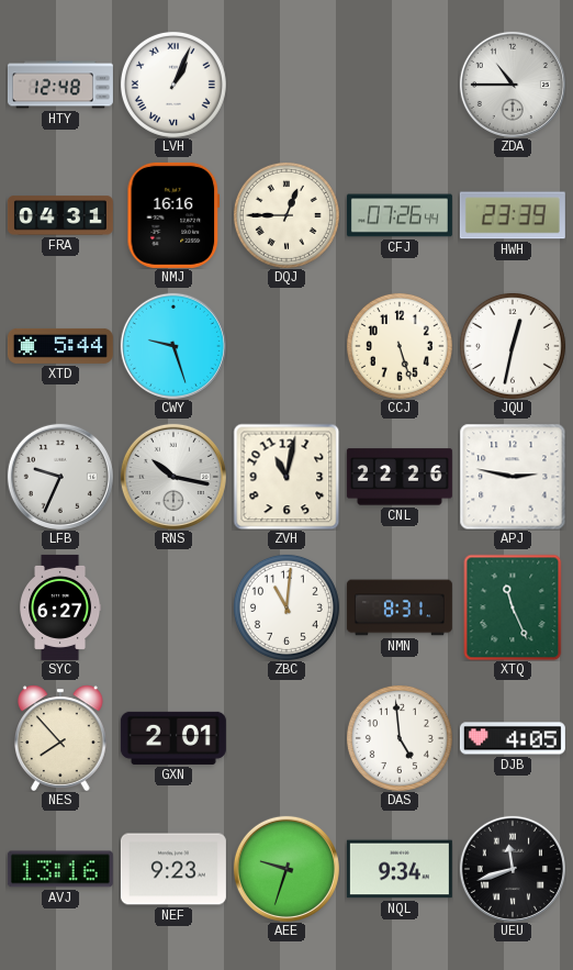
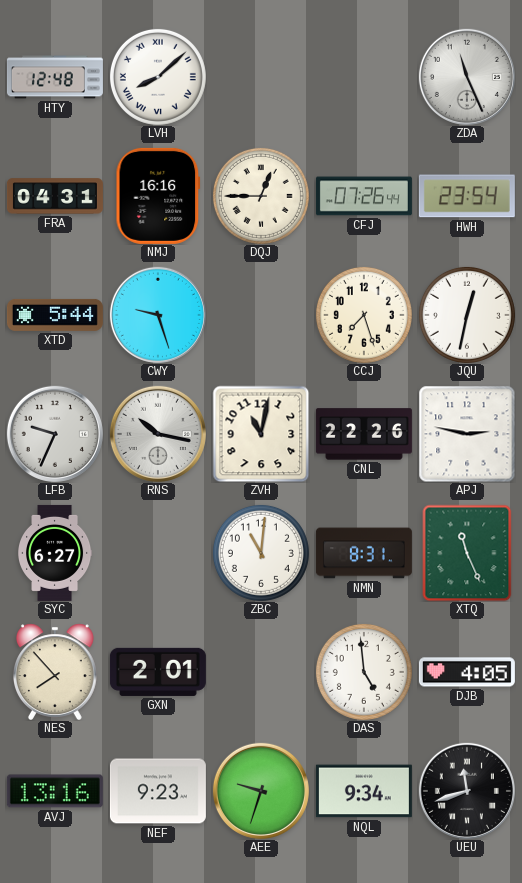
LVH: 1:04 -> 8:08
ZDA: 10:45 -> 11:26
HWH: 23:39 -> 23:54
CCJ: 5:27 -> 7:27
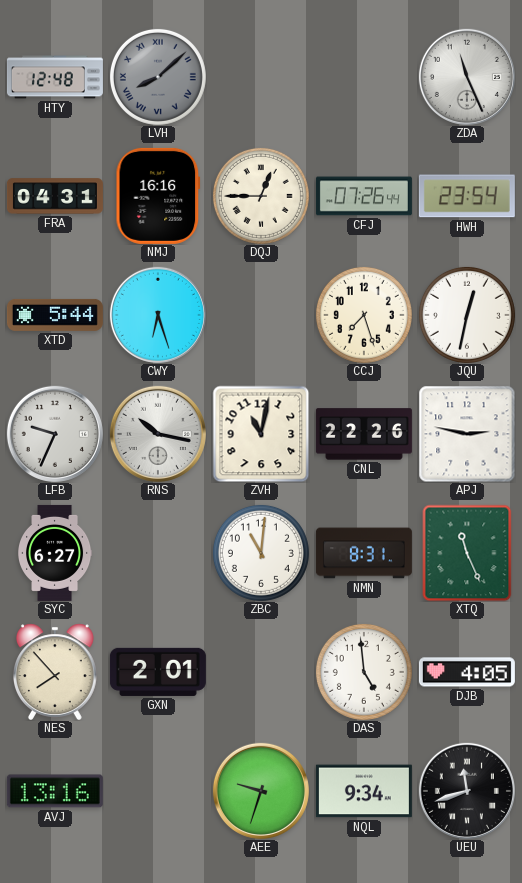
LVH dial: white -> grey
CWY: 9:27 -> 6:27
NEF: 9:23 -> none
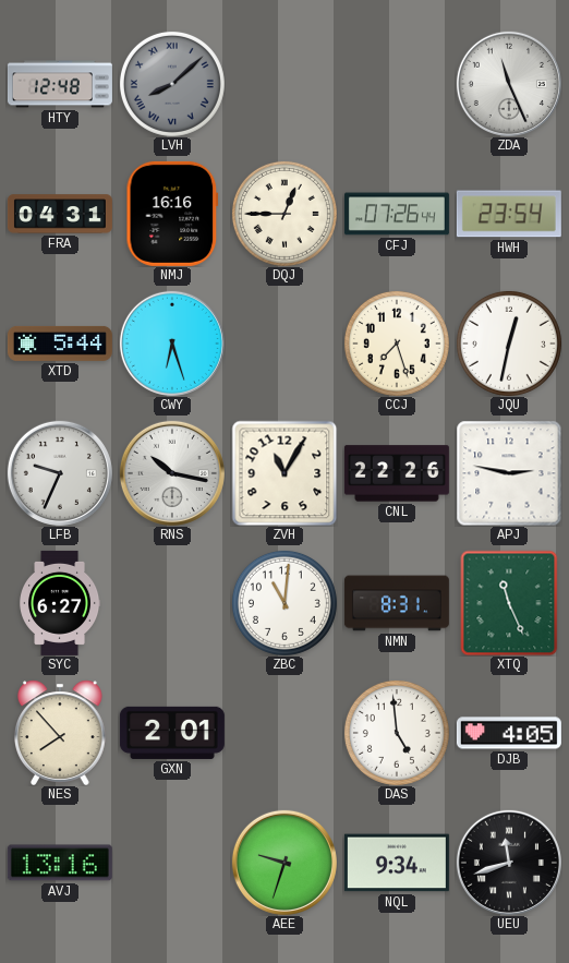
ZVH: 11:02 -> 11:05
